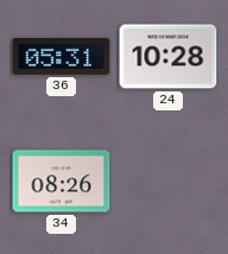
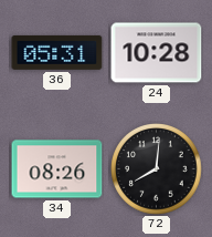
72: none -> 8:01
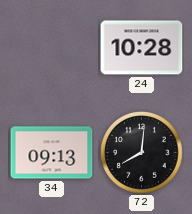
36: 05:31 -> none
34: 08:26 -> 09:13
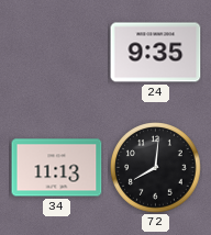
24: 10:28 -> 9:35
34: 09:13 -> 11:13
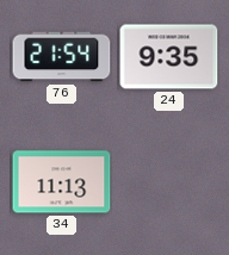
76: none -> 21:54
72: 8:01 -> none
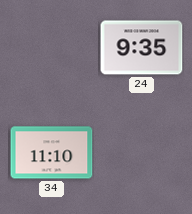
76: 21:54 -> none
34: 11:13 -> 11:10
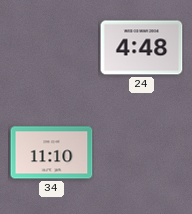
24: 9:35 -> 4:48
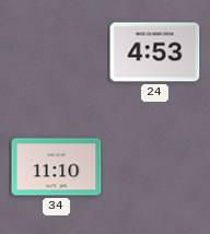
24: 4:48 -> 4:53
